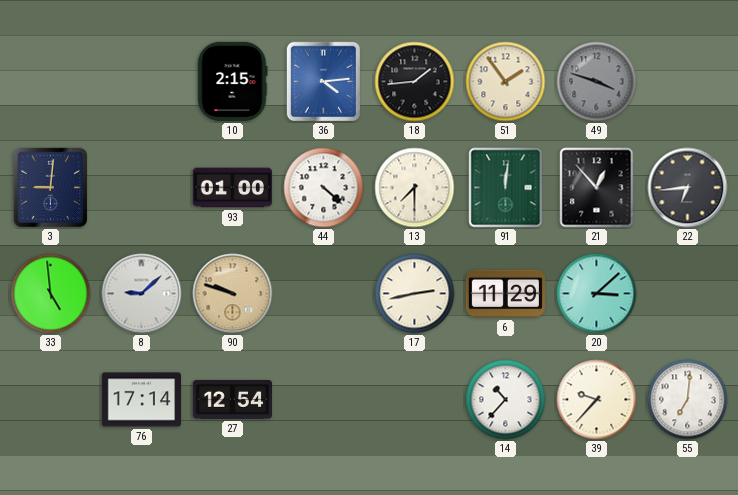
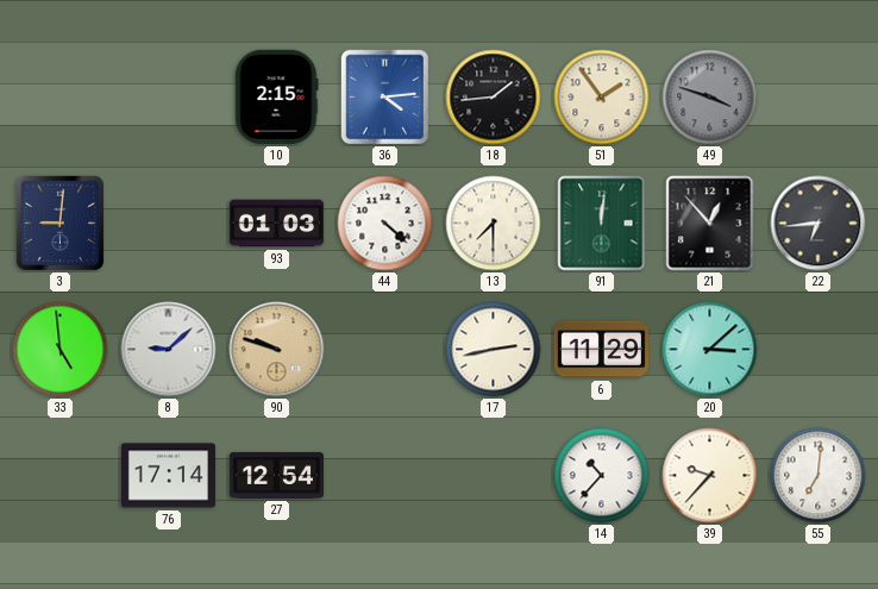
93: 01:00 -> 01:03
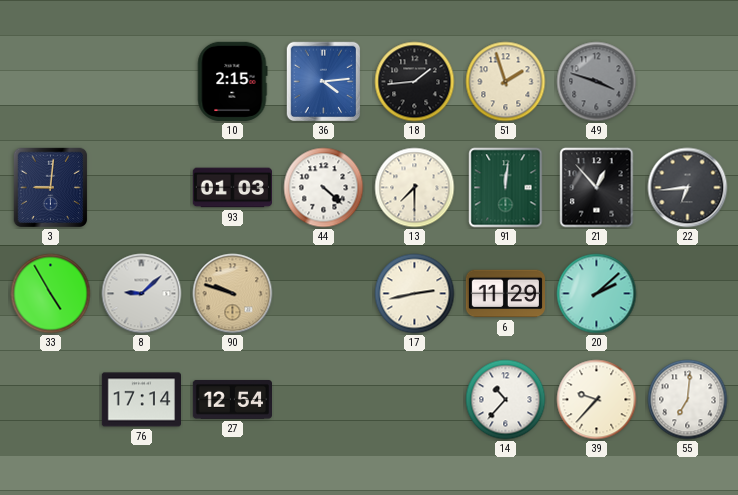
51: 1:54 -> 1:57
33: 4:59 -> 4:55
20: 3:08 -> 2:08
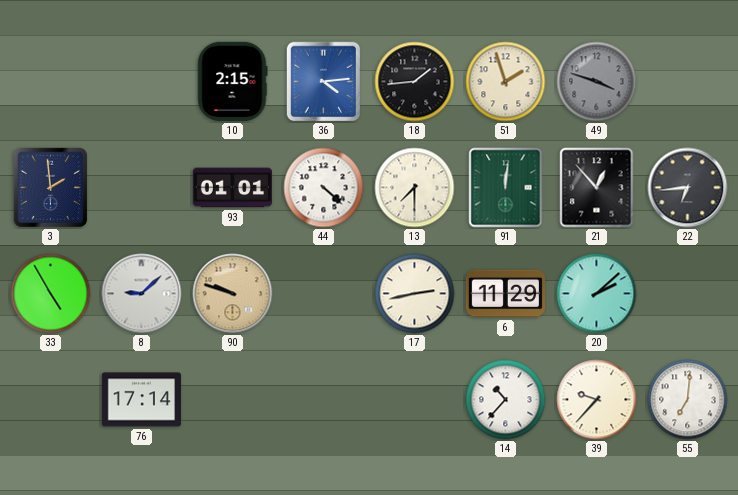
3: 9:01 -> 1:59
93: 01:03 -> 01:01
27: 12:54 -> none
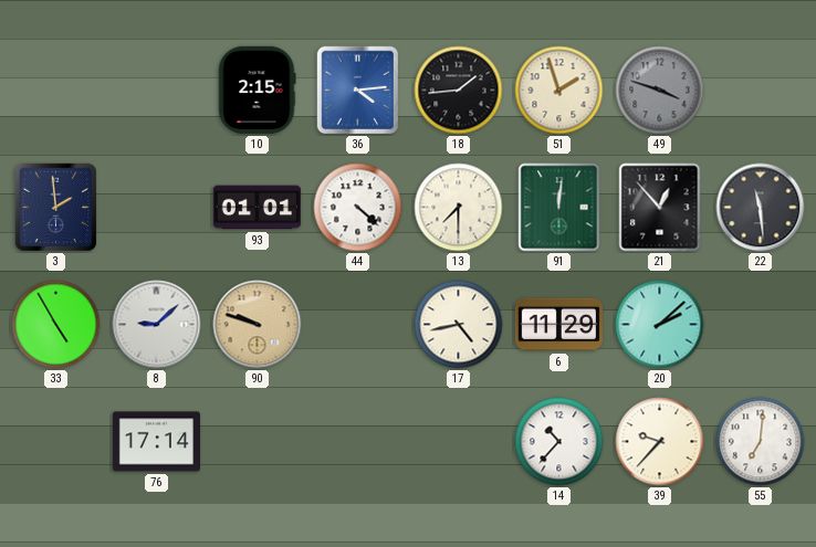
22: 6:44 -> 11:29
17: 2:43 -> 4:43
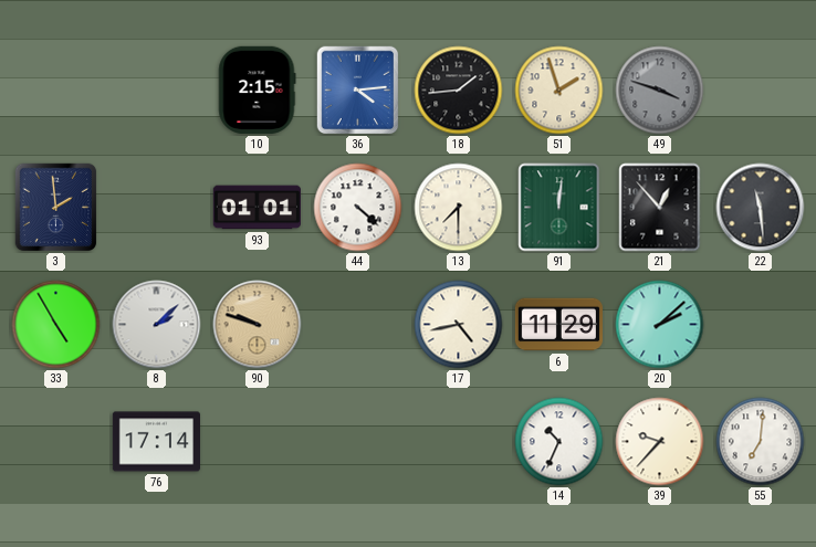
8: 9:08 -> 2:08
14: 10:37 -> 10:34
